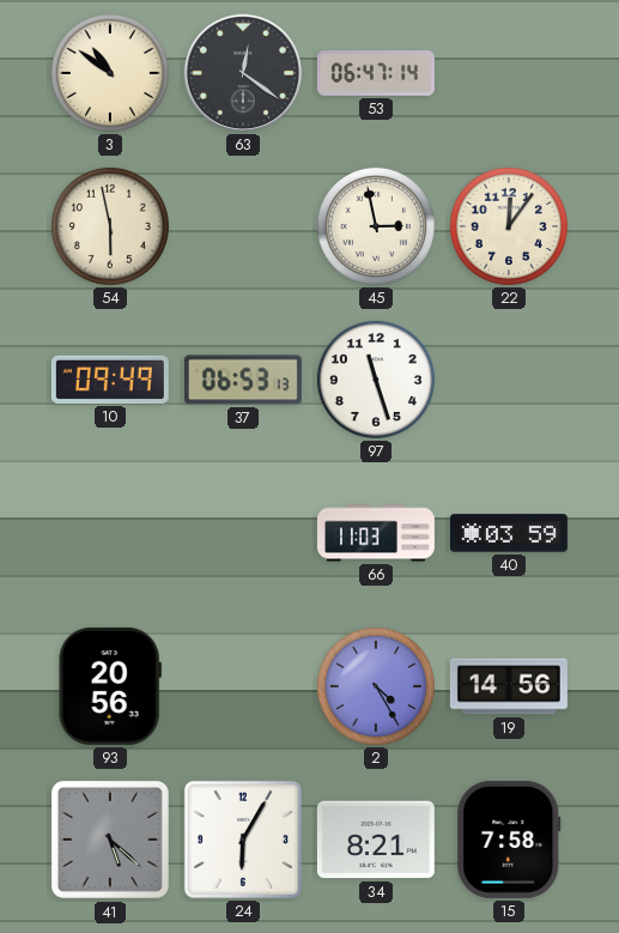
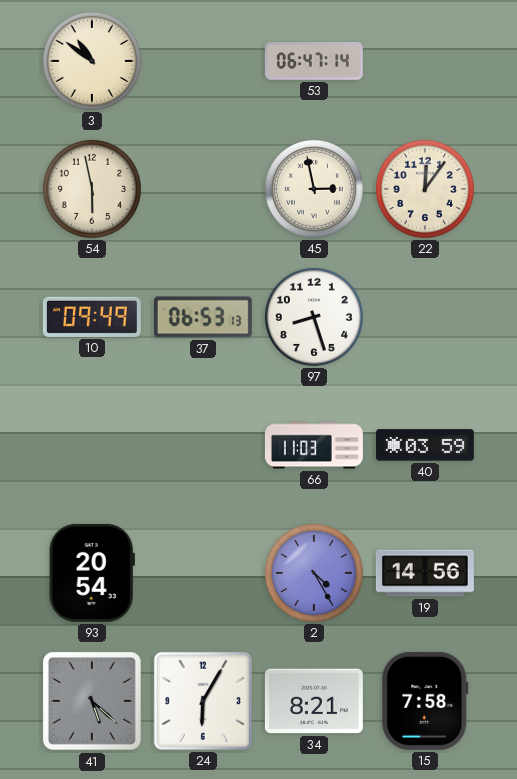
63: 12:21 -> none
97: 11:27 -> 8:27
93: 20:56 -> 20:54
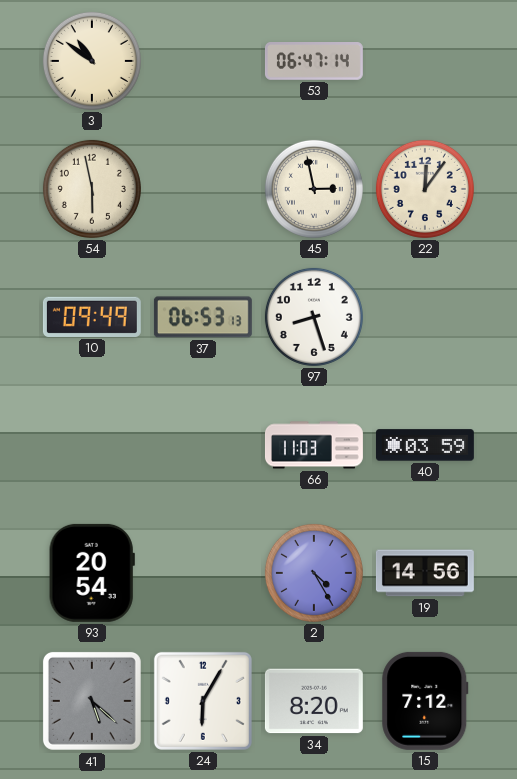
34: 8:21 -> 8:20
15: 7:58 -> 7:12
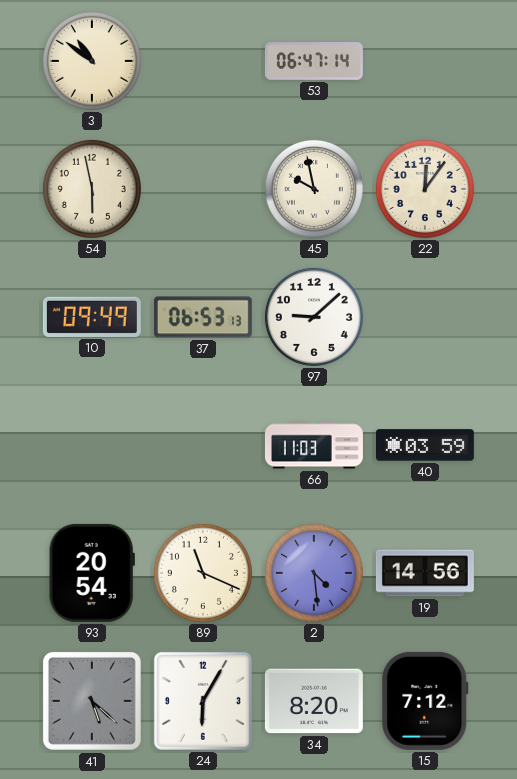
45: 2:58 -> 9:58
97: 8:27 -> 9:08
89: none -> 11:19
2: 4:25 -> 4:29
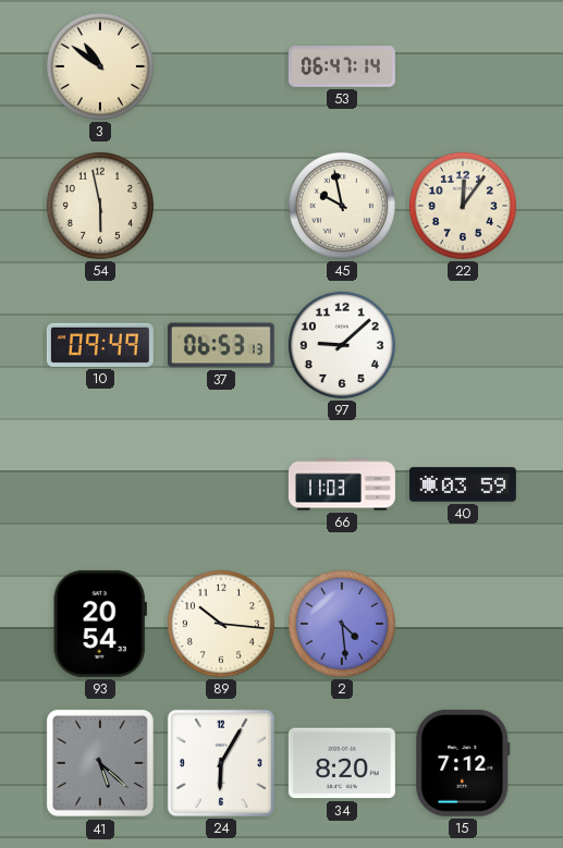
89: 11:19 -> 10:16
19: 14:56 -> none
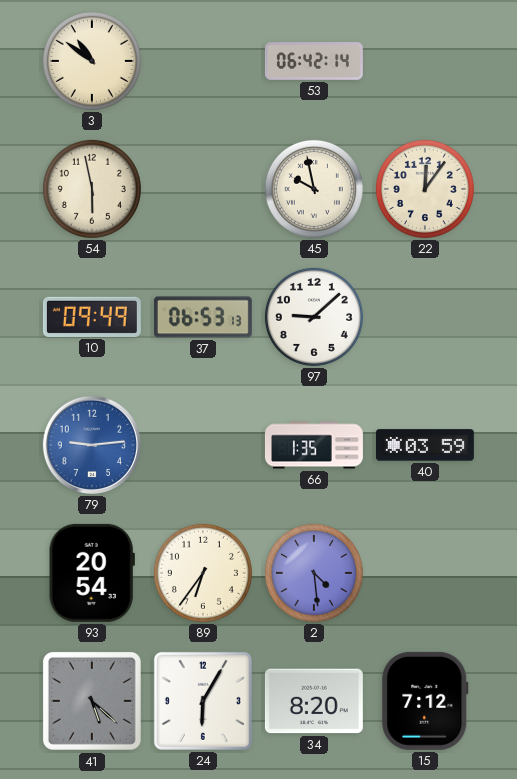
53: 06:47 -> 06:42
79: none -> 9:14
66: 11:03 -> 1:35
89: 10:16 -> 6:36
